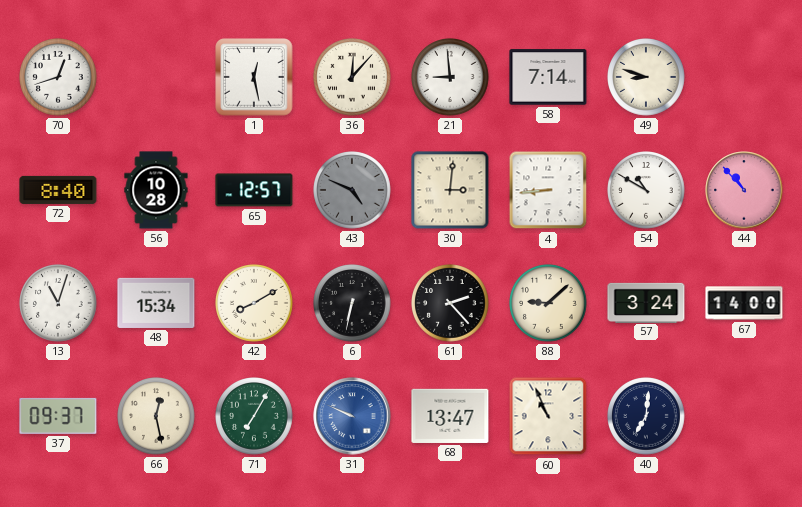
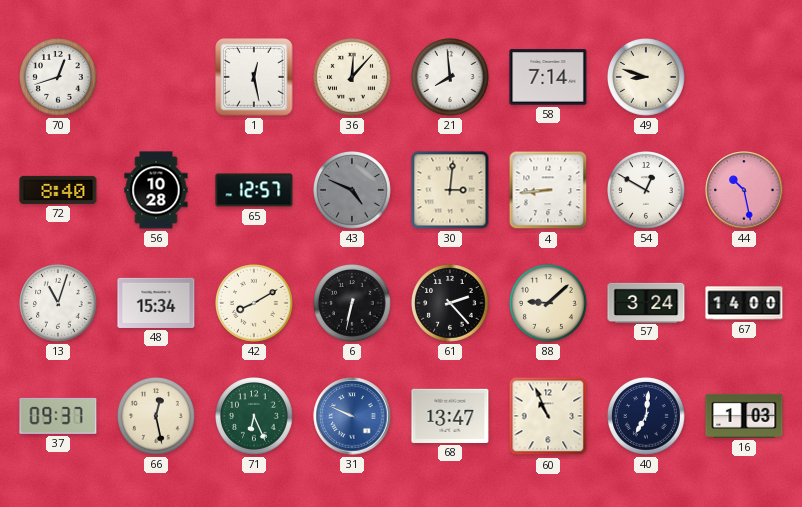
21: 8:59 -> 7:59
54: 10:50 -> 12:50
44: 10:53 -> 10:28
71: 7:05 -> 6:26
16: none -> 1:03
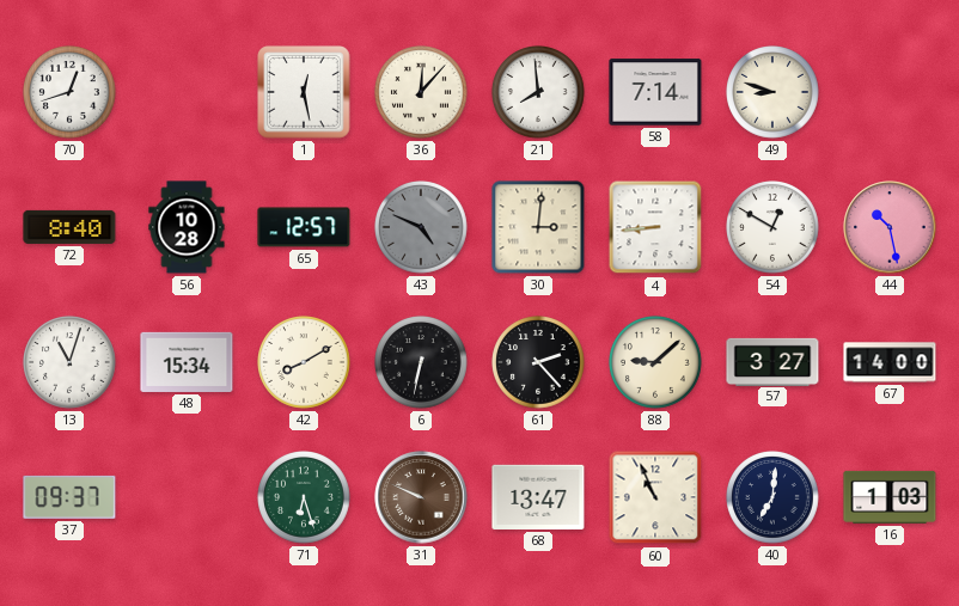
57: 3:24 -> 3:27
66: 12:28 -> none
71: 6:26 -> 6:27
31 dial: blue -> brown
